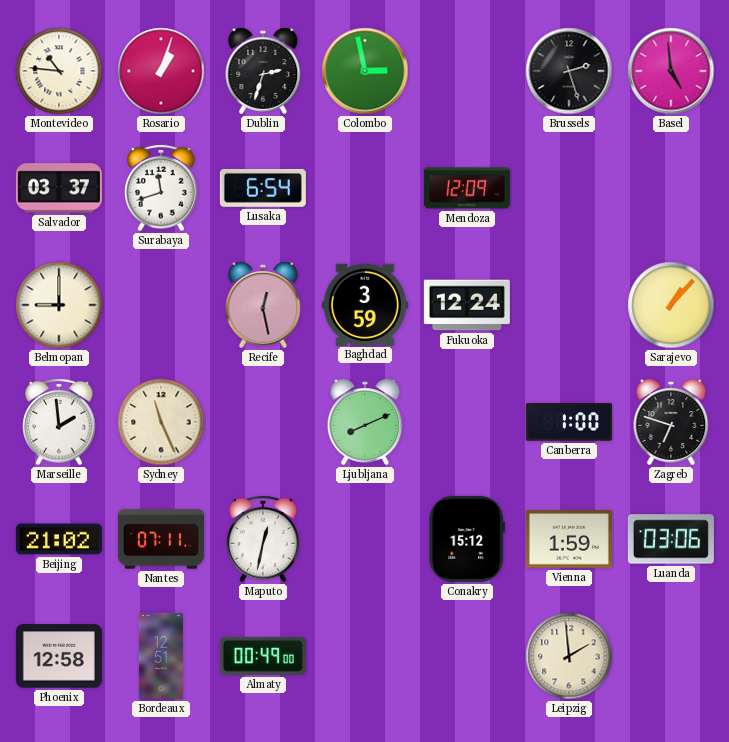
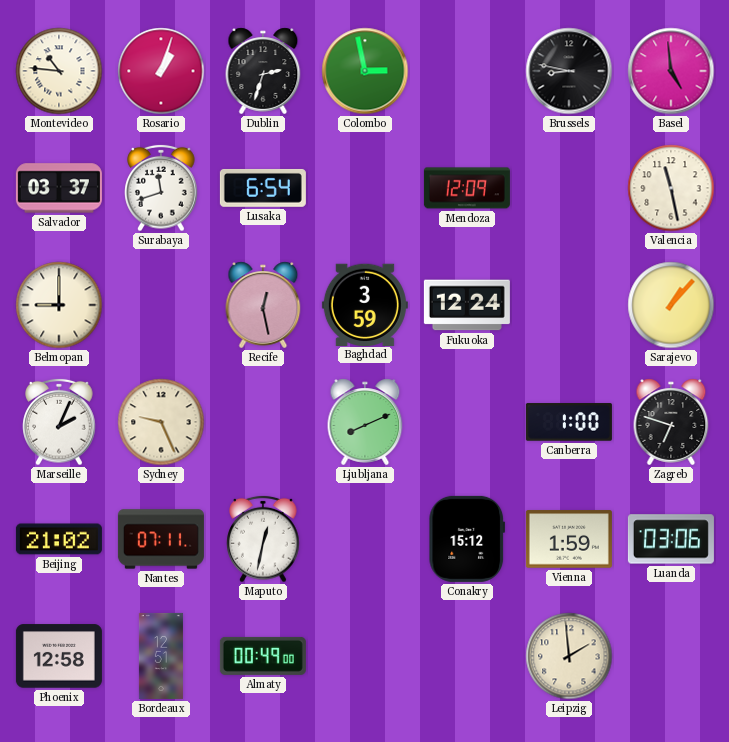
Brussels: 2:27 -> 8:47
Valencia: none -> 11:28
Marseille: 1:59 -> 2:04
Sydney: 11:26 -> 9:26
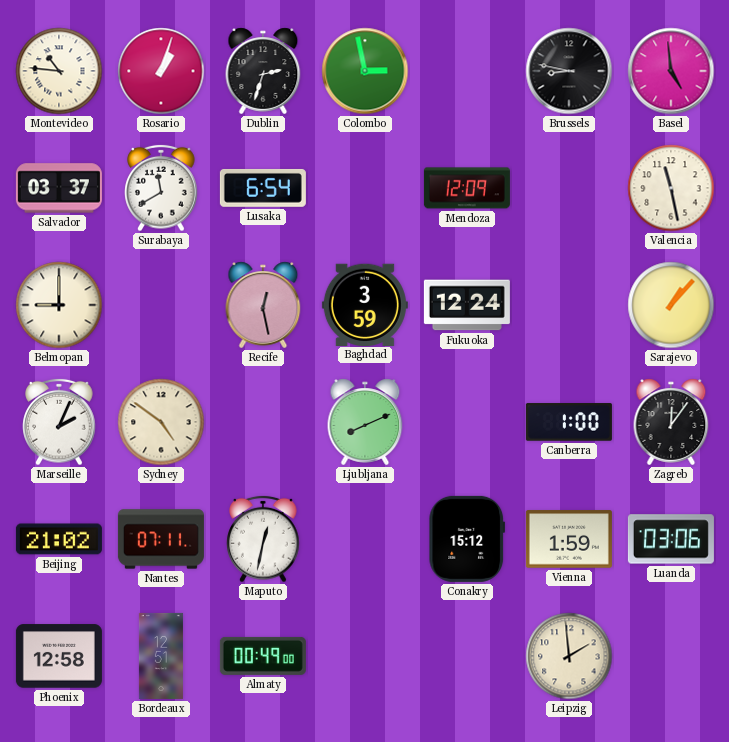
Surabaya: 11:42 -> 11:40
Sydney: 9:26 -> 4:51
Zagreb: 6:48 -> 12:06
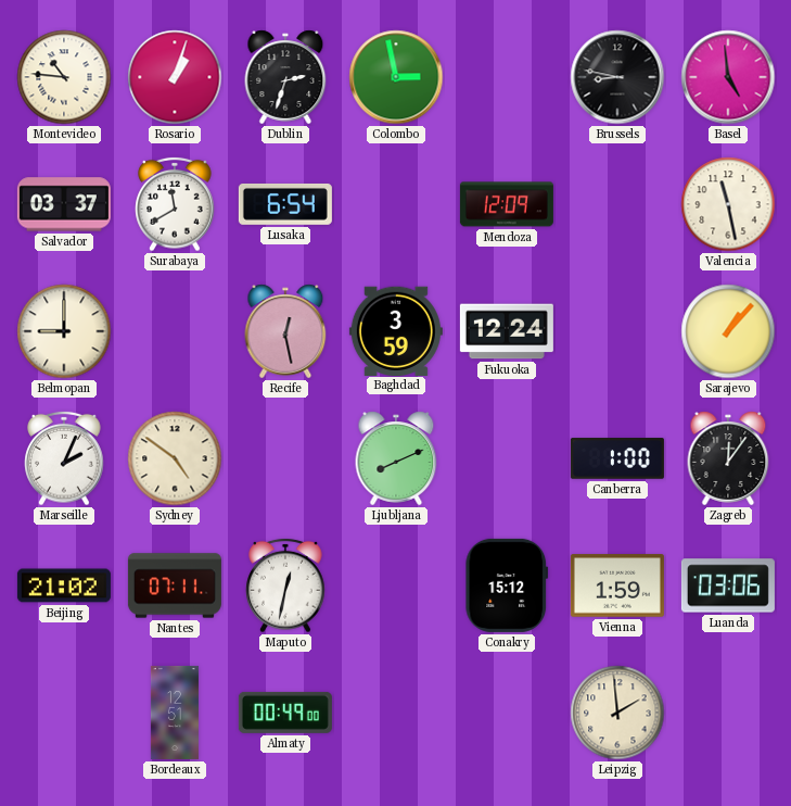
Phoenix: 12:58 -> none
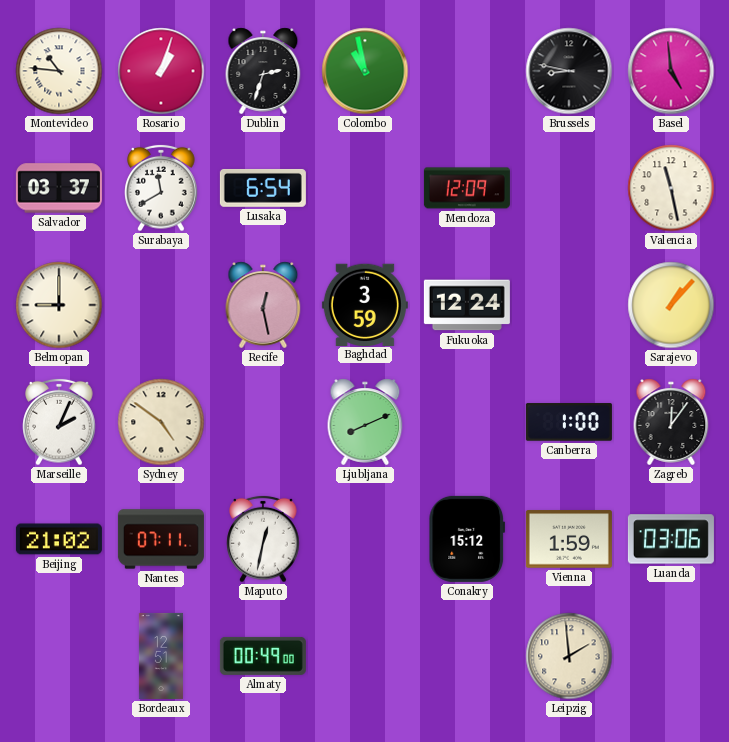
Colombo: 2:58 -> 10:58
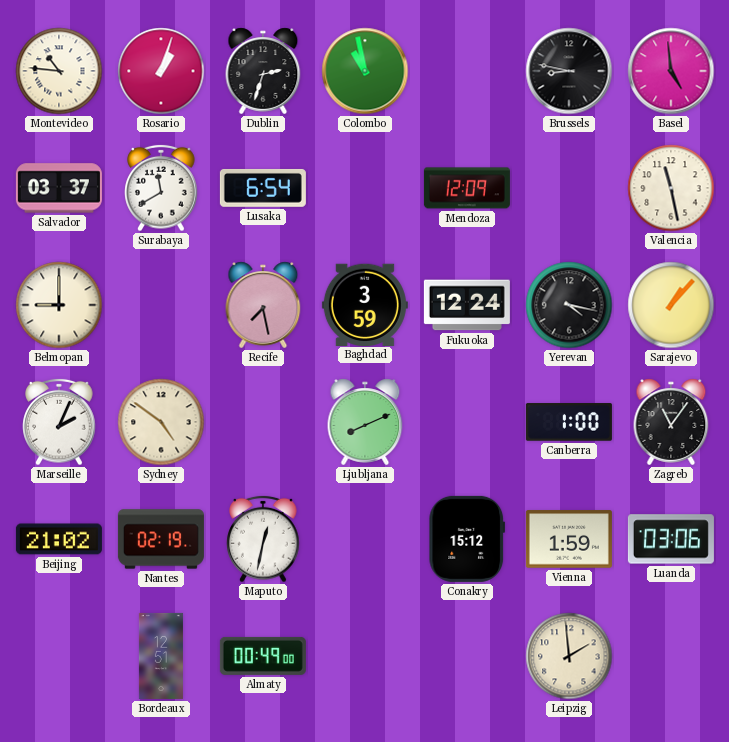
Recife: 12:28 -> 7:28
Yerevan: none -> 4:17
Zagreb: 12:06 -> 11:06
Nantes: 07:11 -> 02:19
